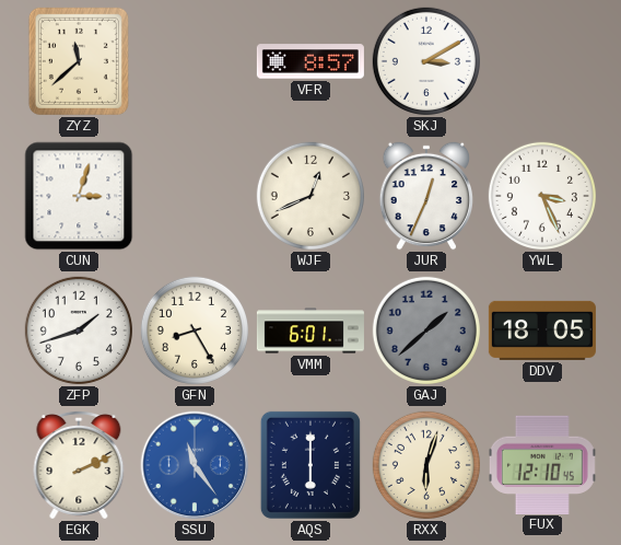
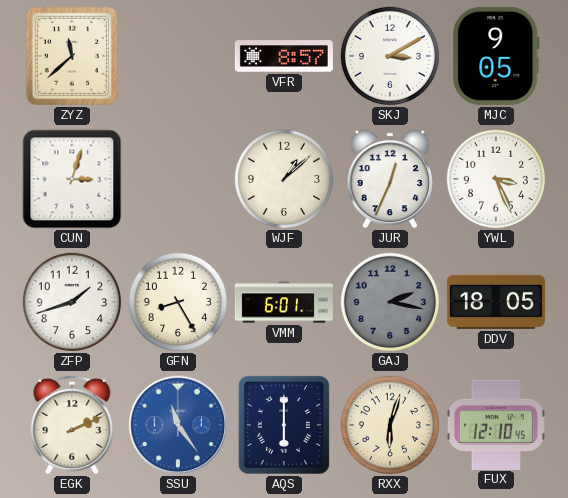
MJC: none -> 9:05
WJF: 12:41 -> 1:08
GAJ: 1:38 -> 2:17
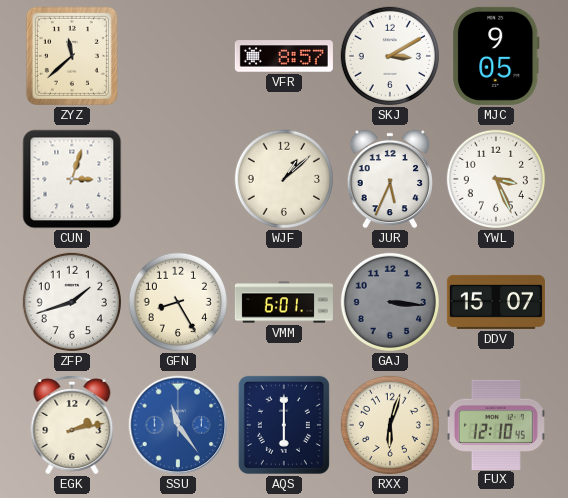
JUR: 12:34 -> 5:34
GAJ: 2:17 -> 3:16
DDV: 18:05 -> 15:07
EGK: 2:11 -> 2:13
